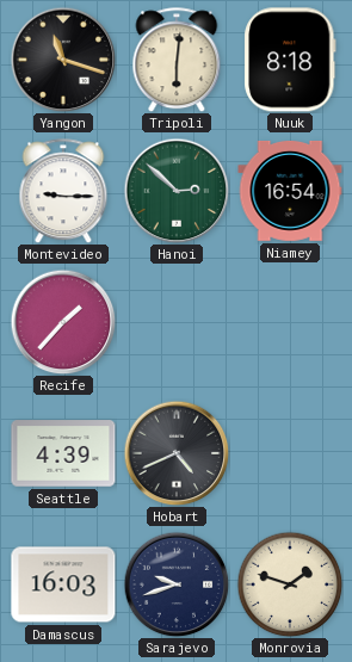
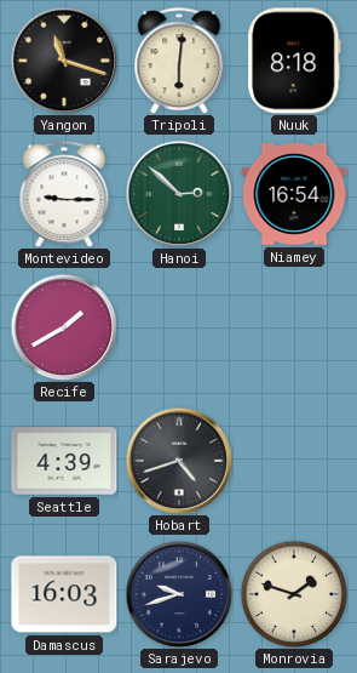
Recife: 1:37 -> 1:40
Hobart: 4:41 -> 4:42
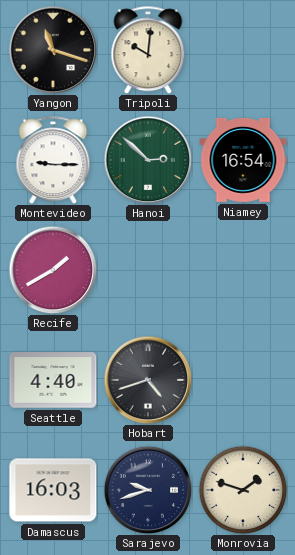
Tripoli: 6:01 -> 10:01
Nuuk: 8:18 -> none
Seattle: 4:39 -> 4:40
